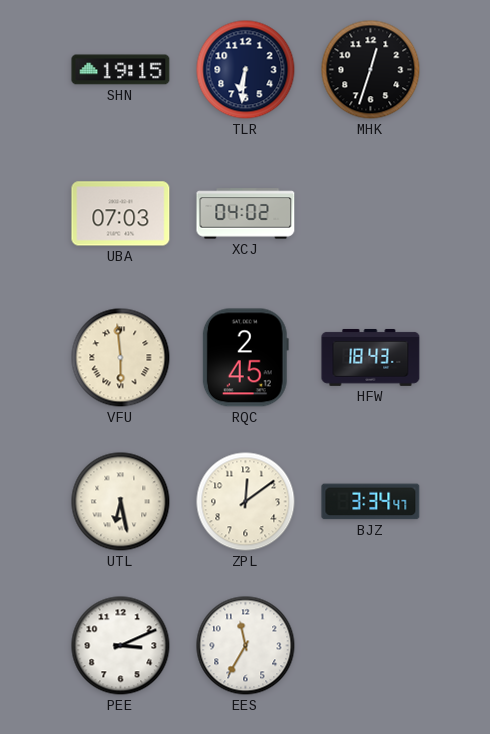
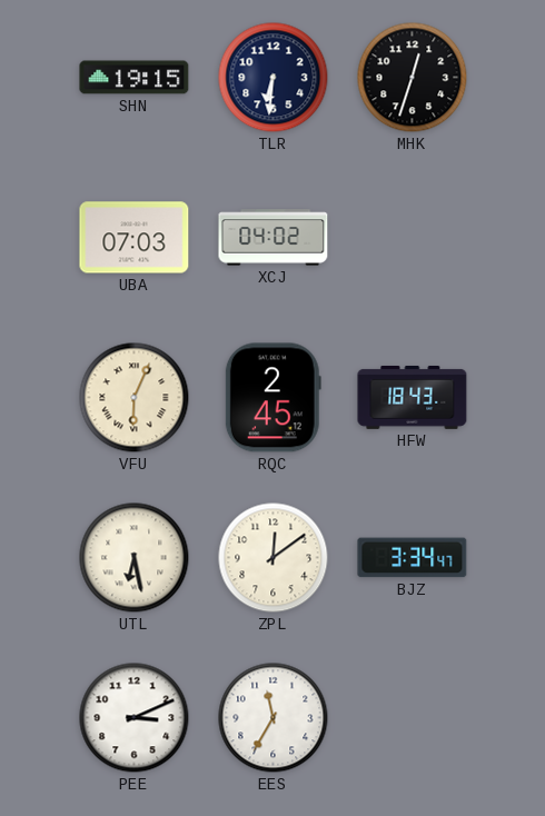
VFU: 5:59 -> 6:04
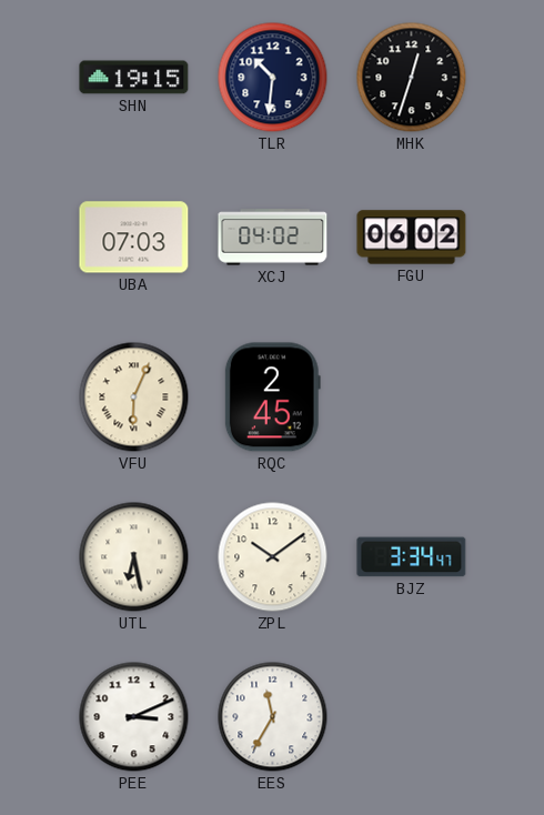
TLR: 6:31 -> 10:31
FGU: none -> 06:02
HFW: 18:43 -> none
ZPL: 12:09 -> 10:09
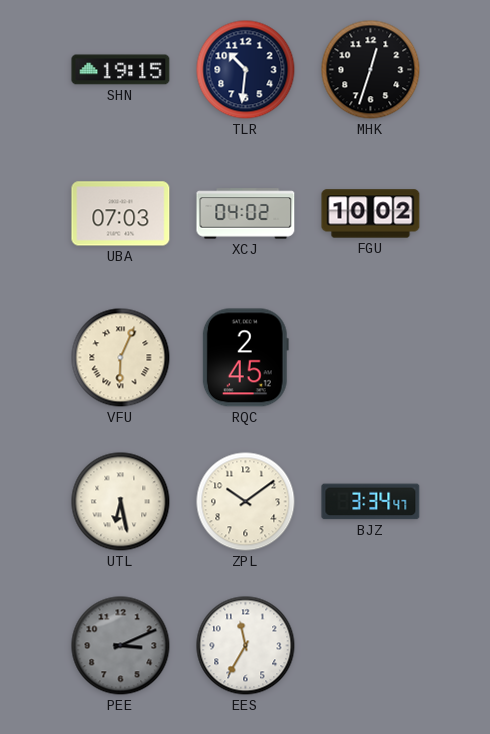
FGU: 06:02 -> 10:02
PEE dial: white -> grey
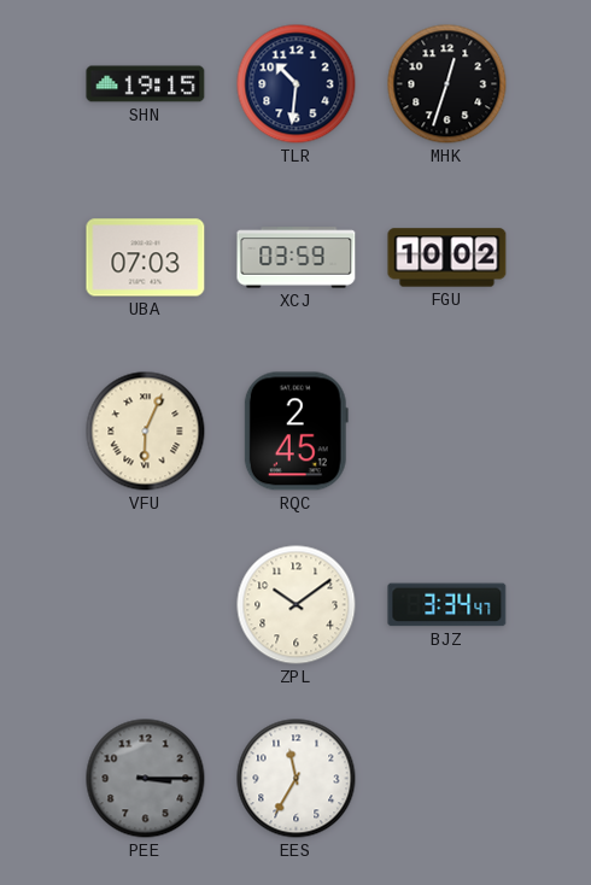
XCJ: 04:02 -> 03:59
UTL: 6:28 -> none
PEE: 3:11 -> 3:15
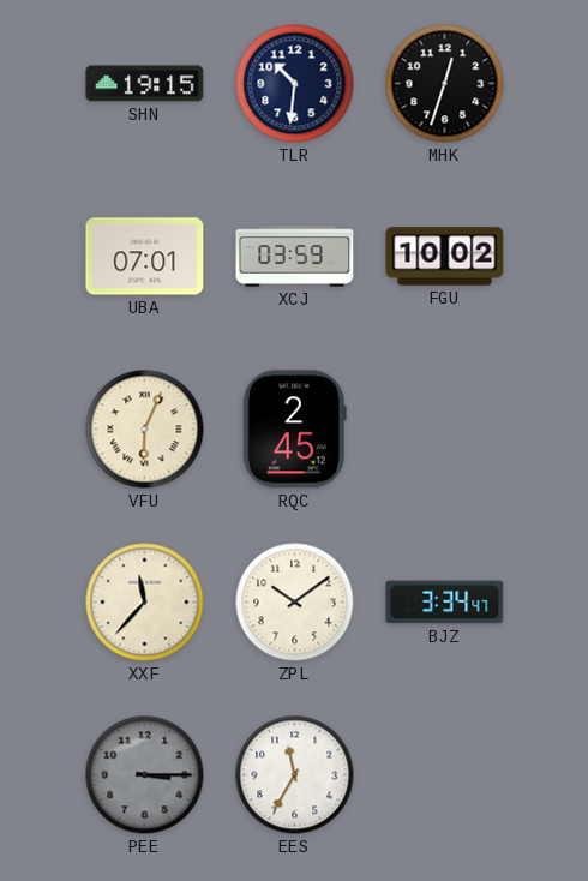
UBA: 07:03 -> 07:01
XXF: none -> 11:37
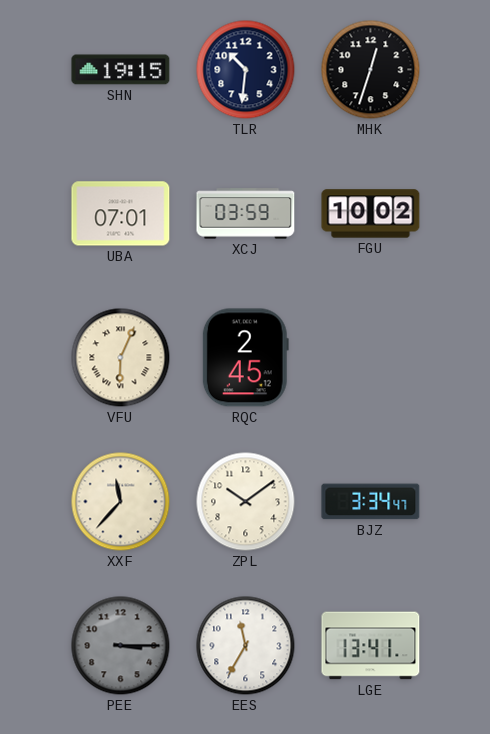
LGE: none -> 13:41
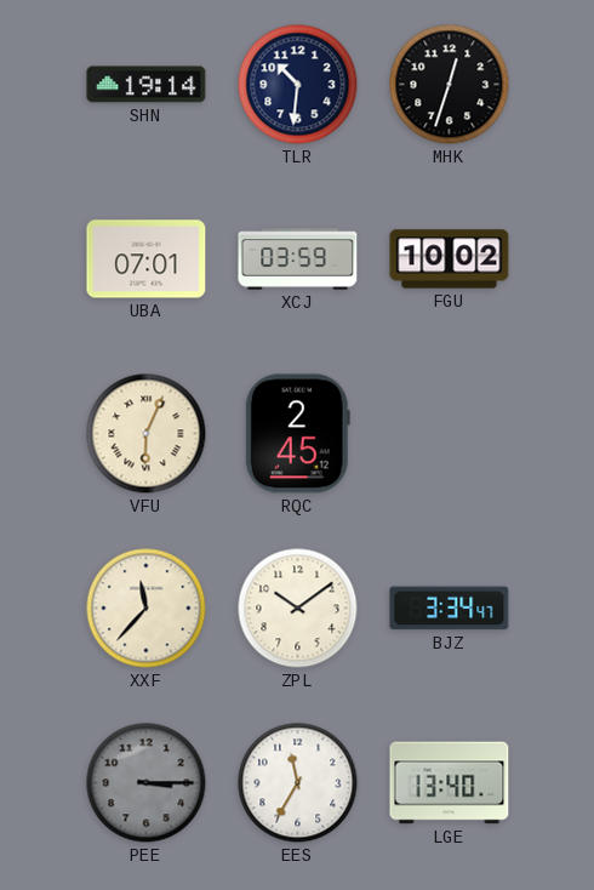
SHN: 19:15 -> 19:14
LGE: 13:41 -> 13:40
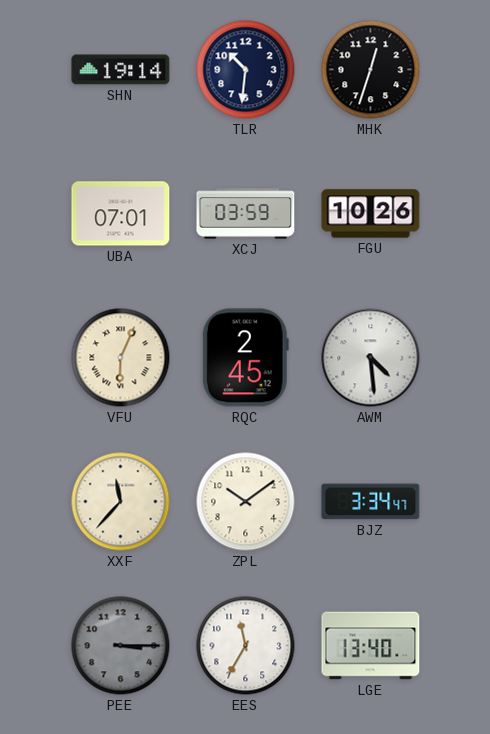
FGU: 10:02 -> 10:26
AWM: none -> 4:29
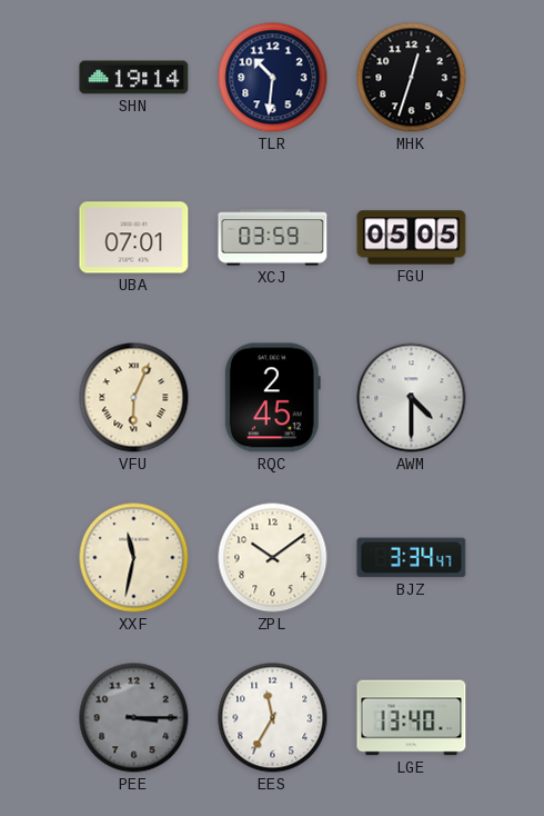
FGU: 10:26 -> 05:05
AWM: 4:29 -> 4:30
XXF: 11:37 -> 11:32
